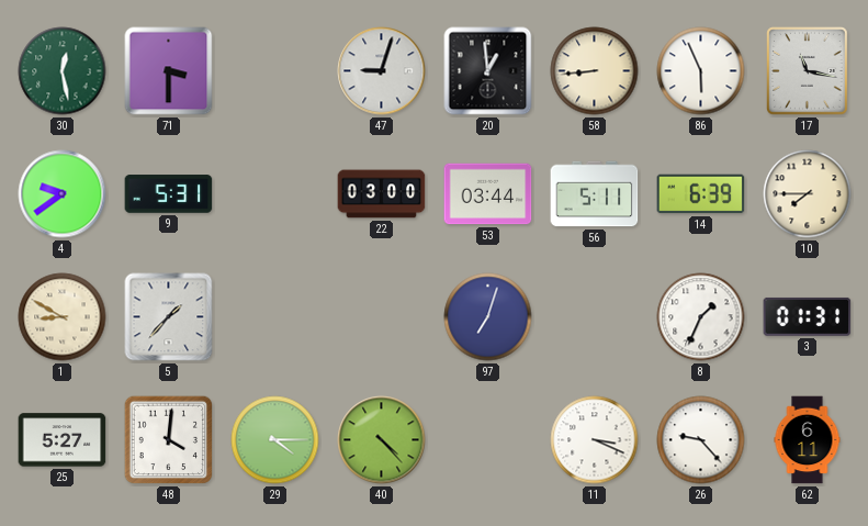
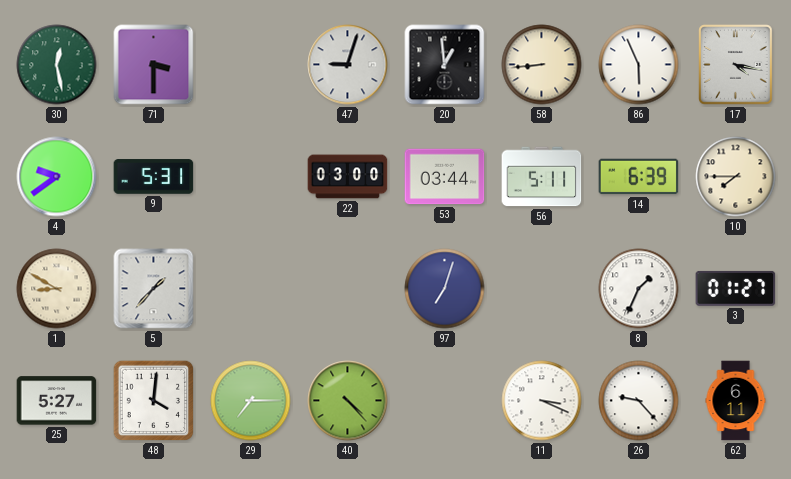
17: 11:17 -> 4:17
3: 01:31 -> 01:27
29: 4:15 -> 7:15
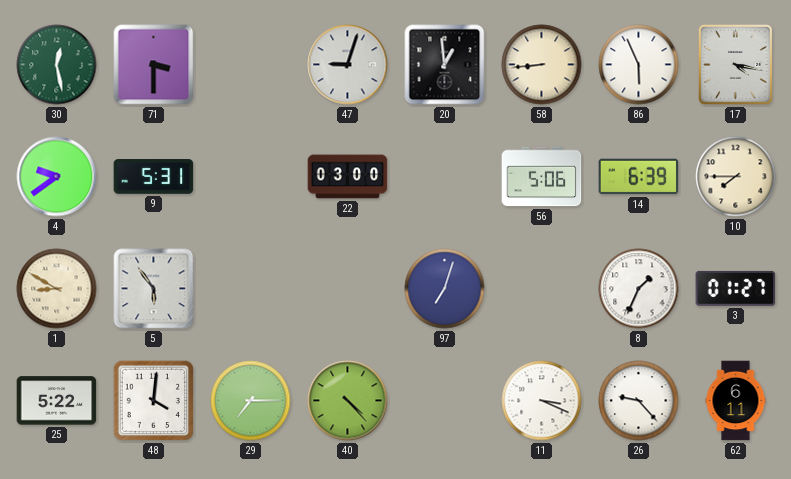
53: 03:44 -> none
56: 5:11 -> 5:06
5: 1:37 -> 5:54
25: 5:27 -> 5:22
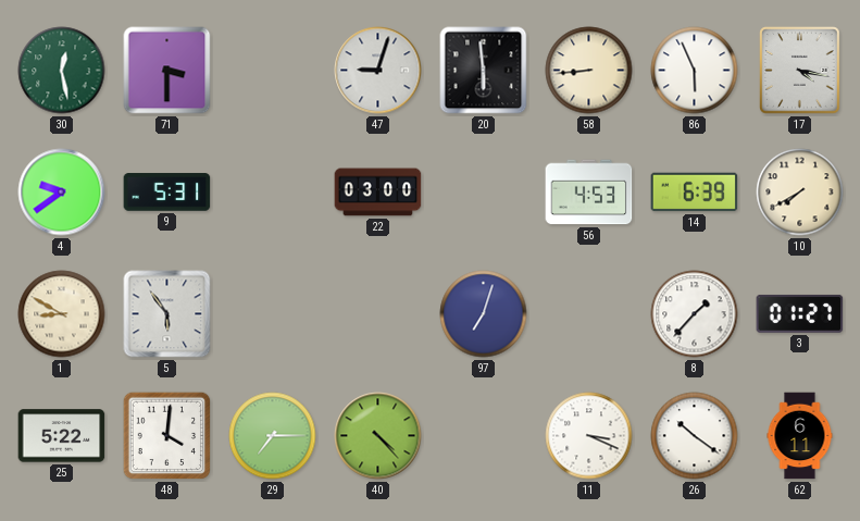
20: 12:59 -> 5:59
56: 5:06 -> 4:53
10: 7:45 -> 7:40
8: 1:34 -> 1:37
26: 9:23 -> 10:21
